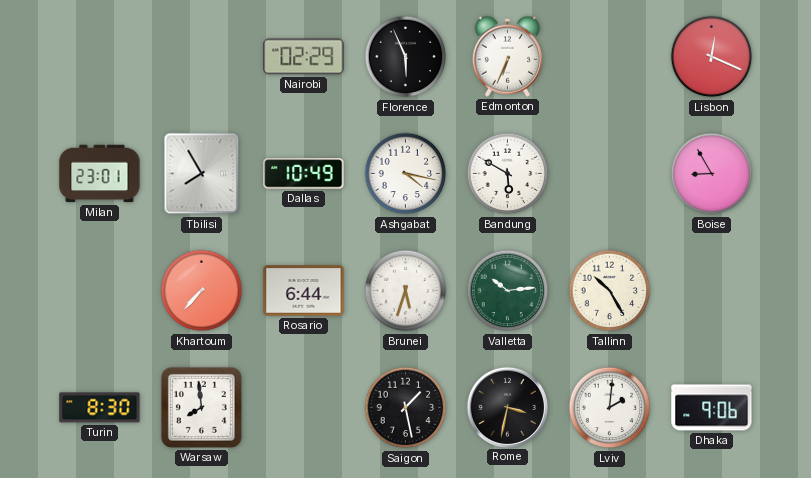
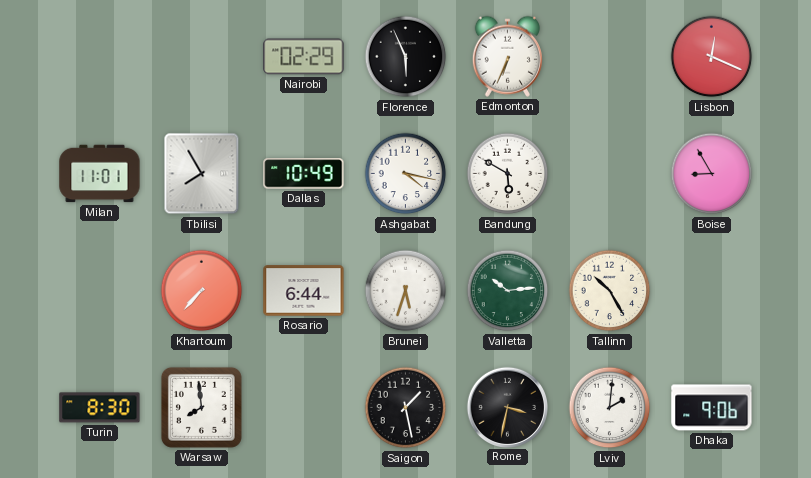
Milan: 23:01 -> 11:01
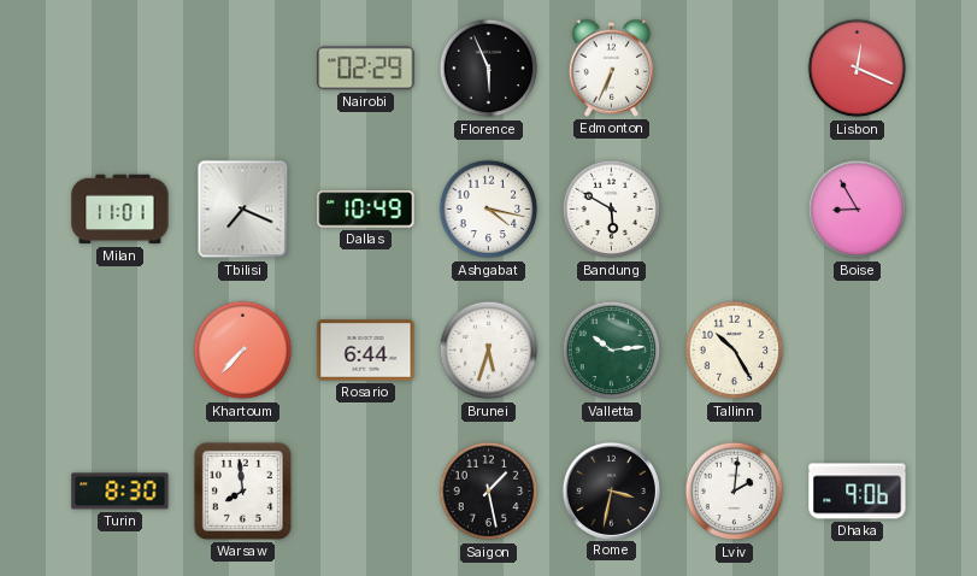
Tbilisi: 7:55 -> 7:19
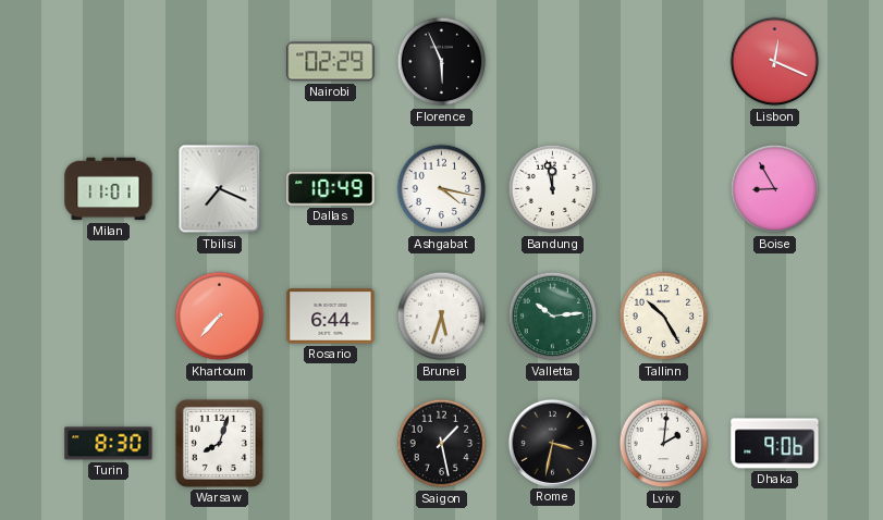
Edmonton: 6:34 -> none
Bandung: 5:50 -> 11:58
Warsaw: 7:59 -> 8:03
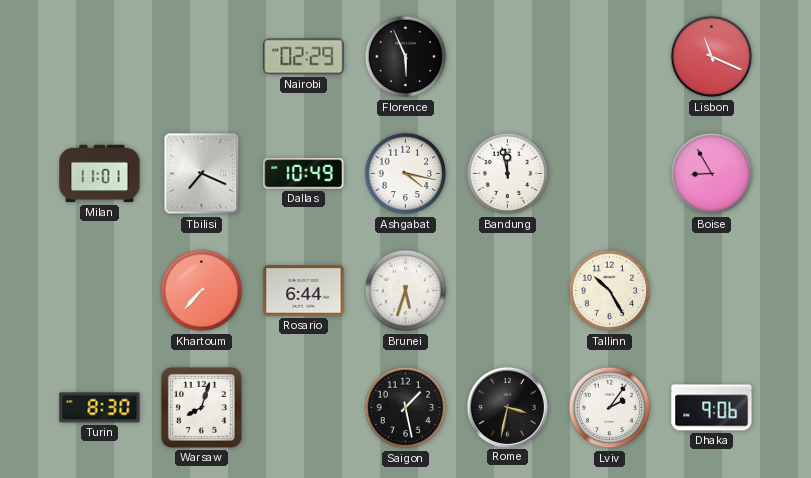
Lisbon: 12:19 -> 11:19
Valletta: 10:14 -> none
Lviv: 2:01 -> 2:06
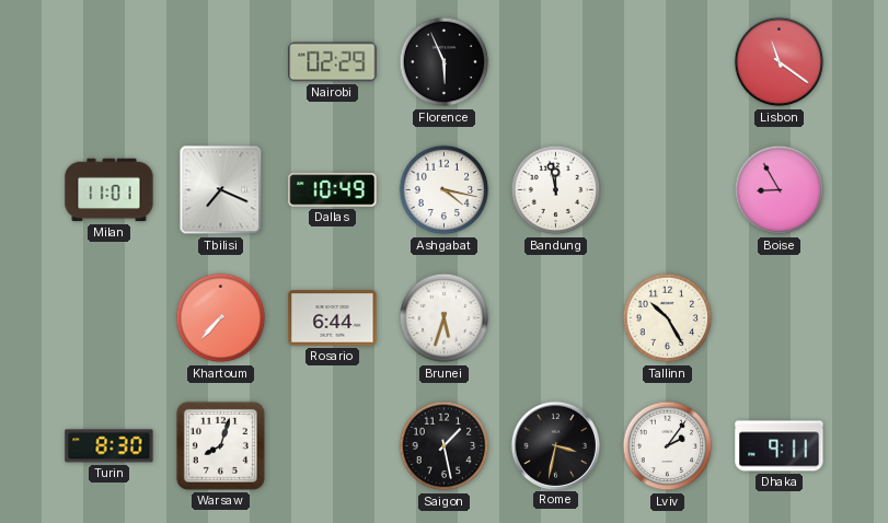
Lisbon: 11:19 -> 11:21
Dhaka: 9:06 -> 9:11
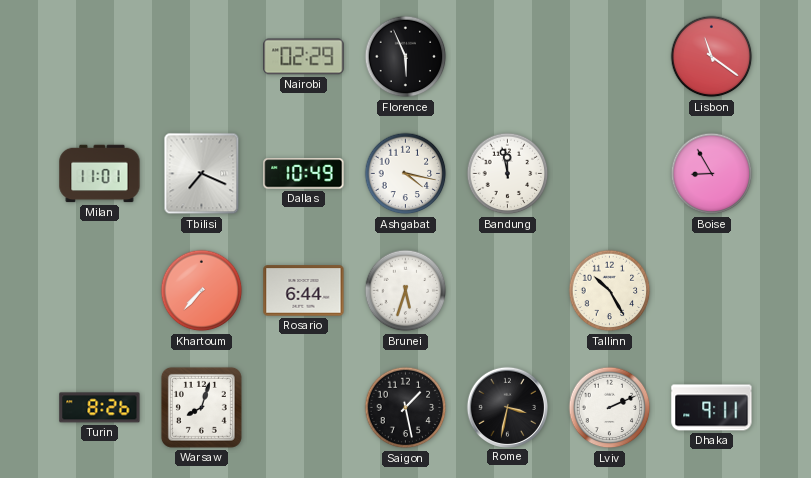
Turin: 8:30 -> 8:26
Lviv: 2:06 -> 2:11
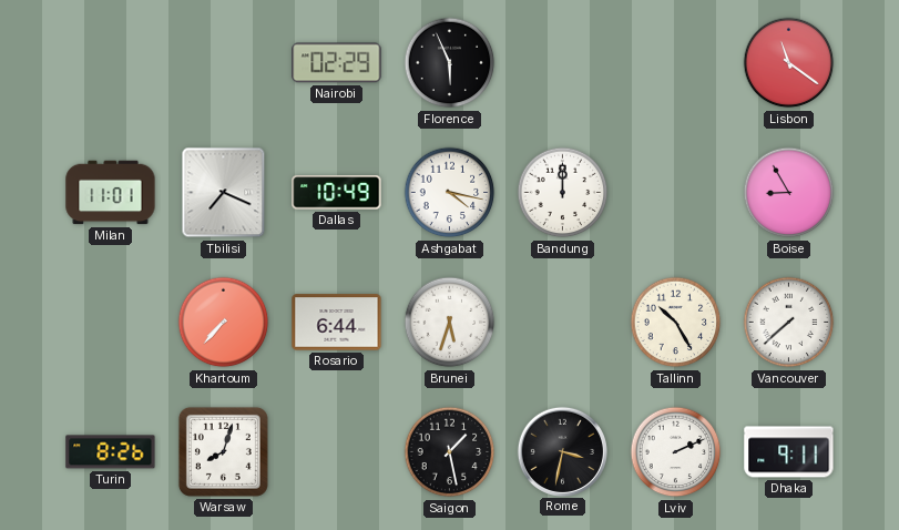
Bandung: 11:58 -> 12:00
Vancouver: none -> 7:38
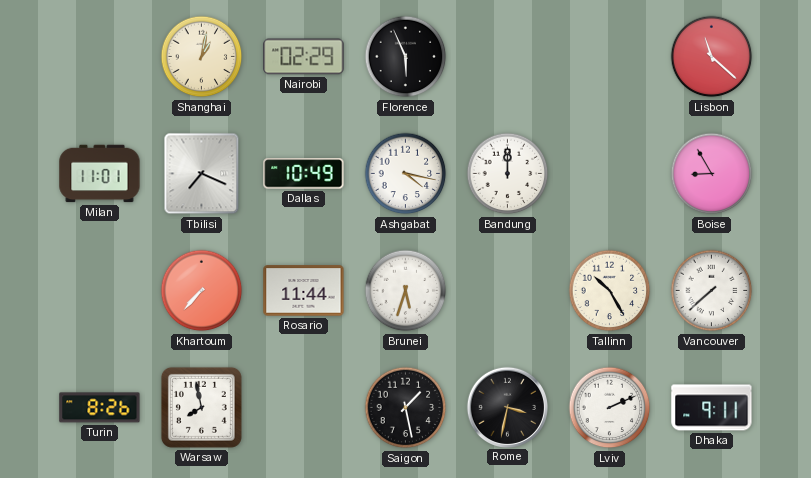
Shanghai: none -> 1:02
Lisbon: 11:21 -> 11:22
Rosario: 6:44 -> 11:44
Warsaw: 8:03 -> 7:58
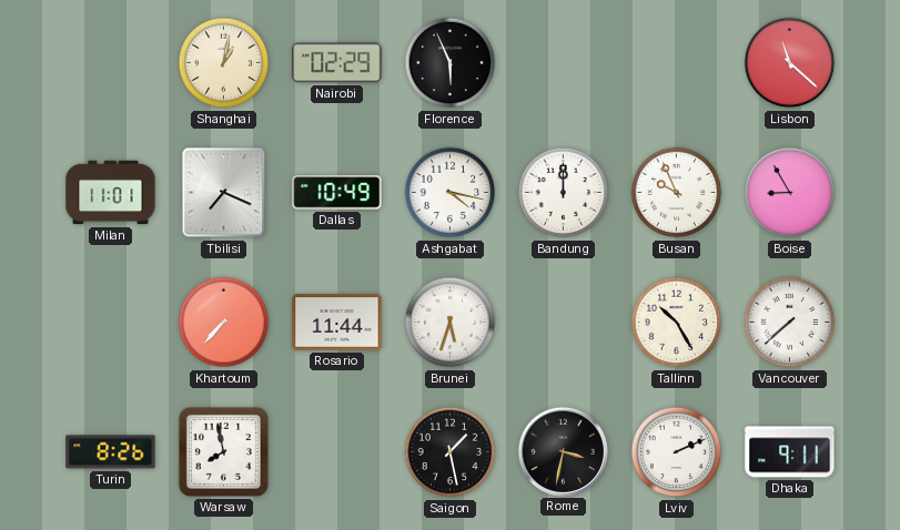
Busan: none -> 9:56
